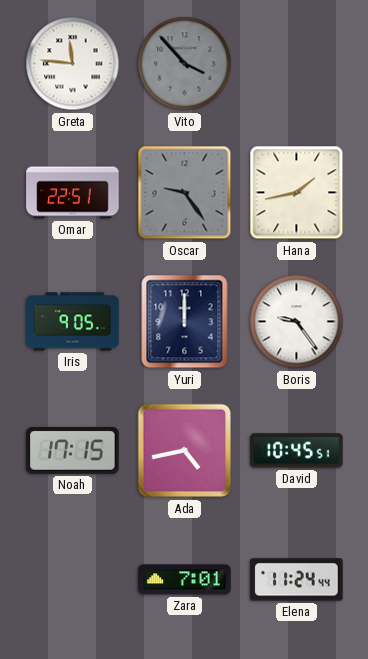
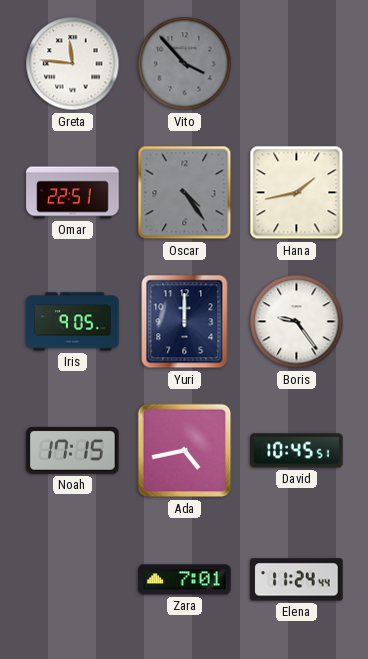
Oscar: 9:24 -> 4:24
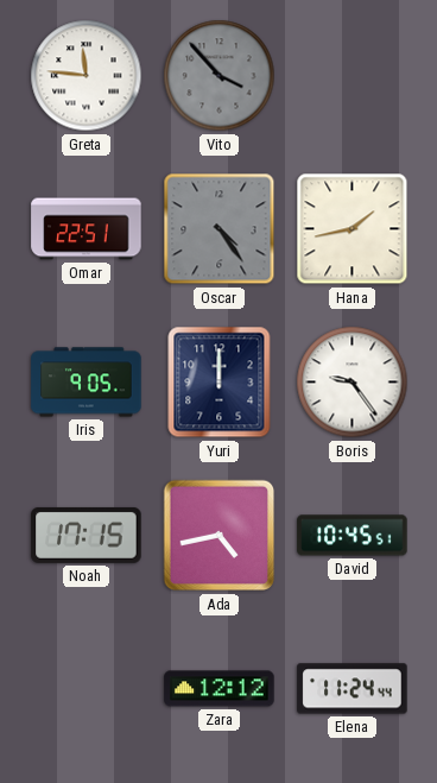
Zara: 7:01 -> 12:12
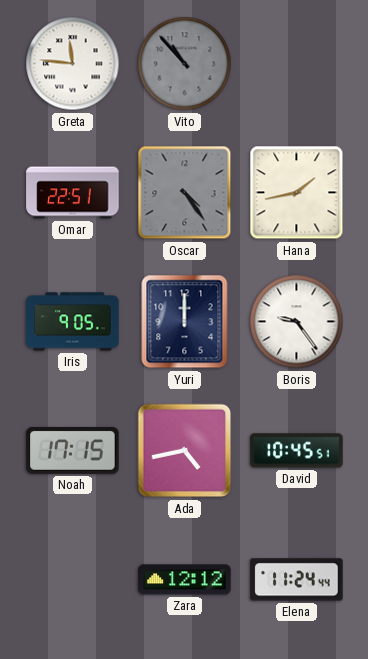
Vito: 3:53 -> 10:53
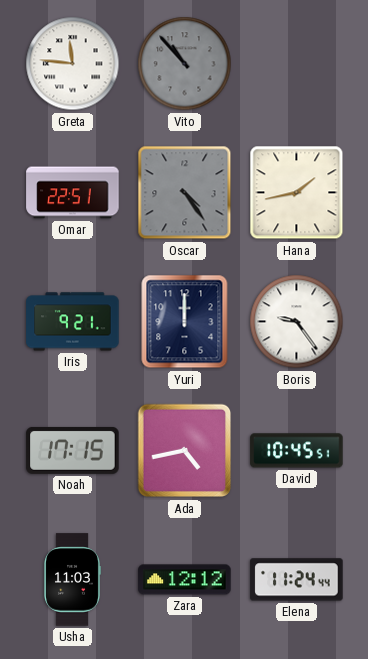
Iris: 9:05 -> 9:21
Usha: none -> 11:03
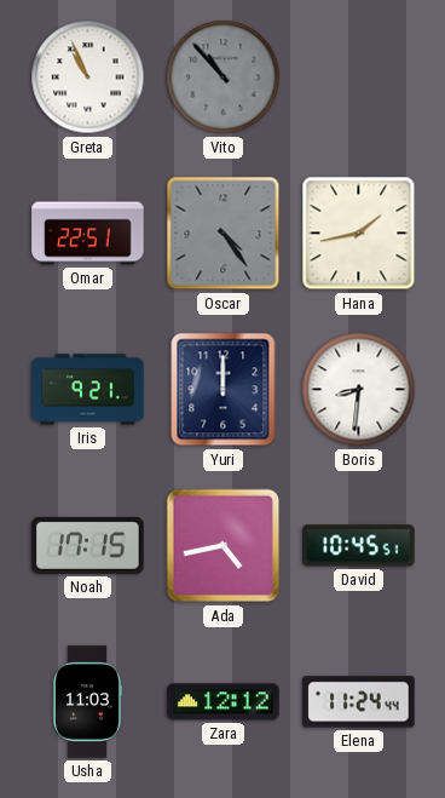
Greta: 11:46 -> 10:56
Boris: 9:24 -> 8:31
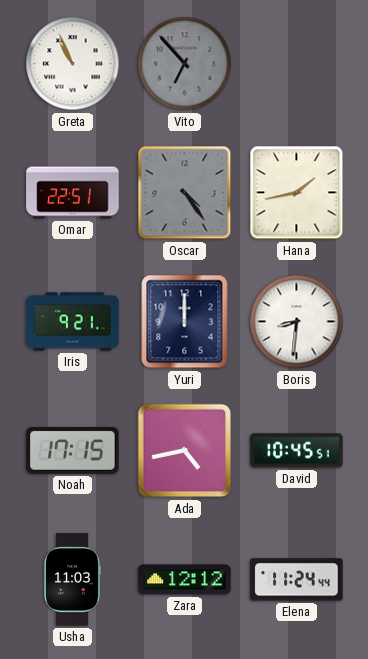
Vito: 10:53 -> 6:53
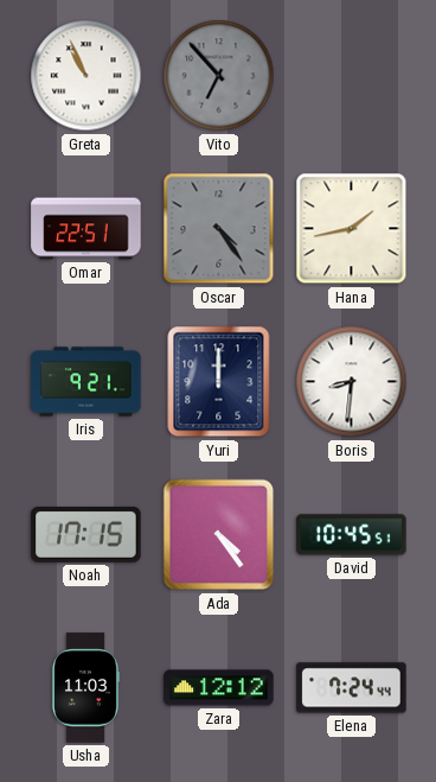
Ada: 4:43 -> 4:24
Elena: 11:24 -> 7:24
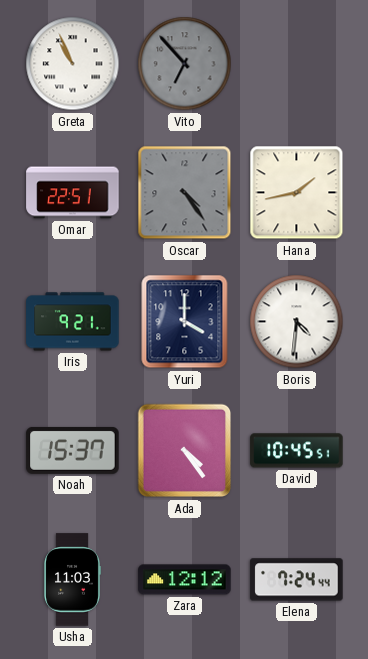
Yuri: 12:00 -> 4:00
Boris: 8:31 -> 4:31
Noah: 17:15 -> 15:37
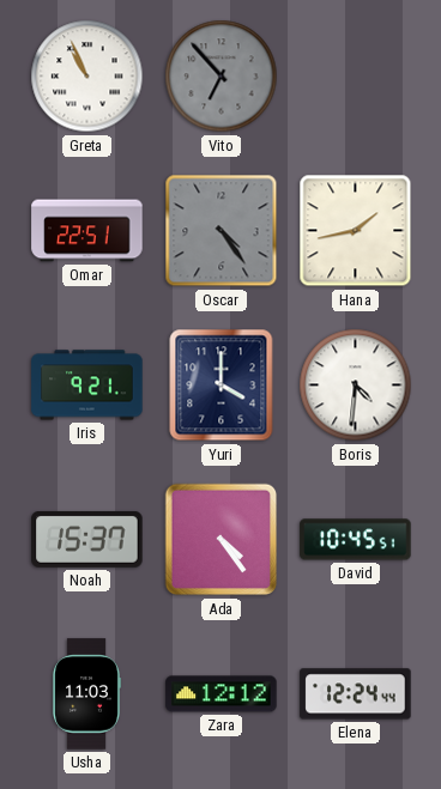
Elena: 7:24 -> 12:24
